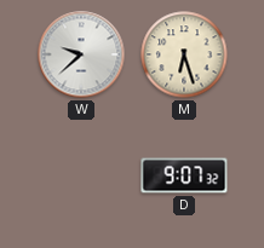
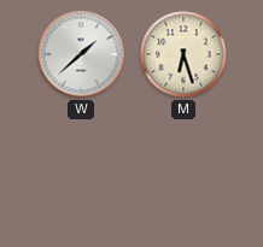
W: 9:38 -> 1:38
D: 9:07 -> none
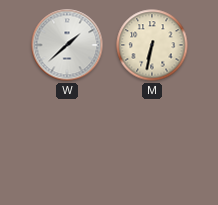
M: 6:27 -> 6:32
